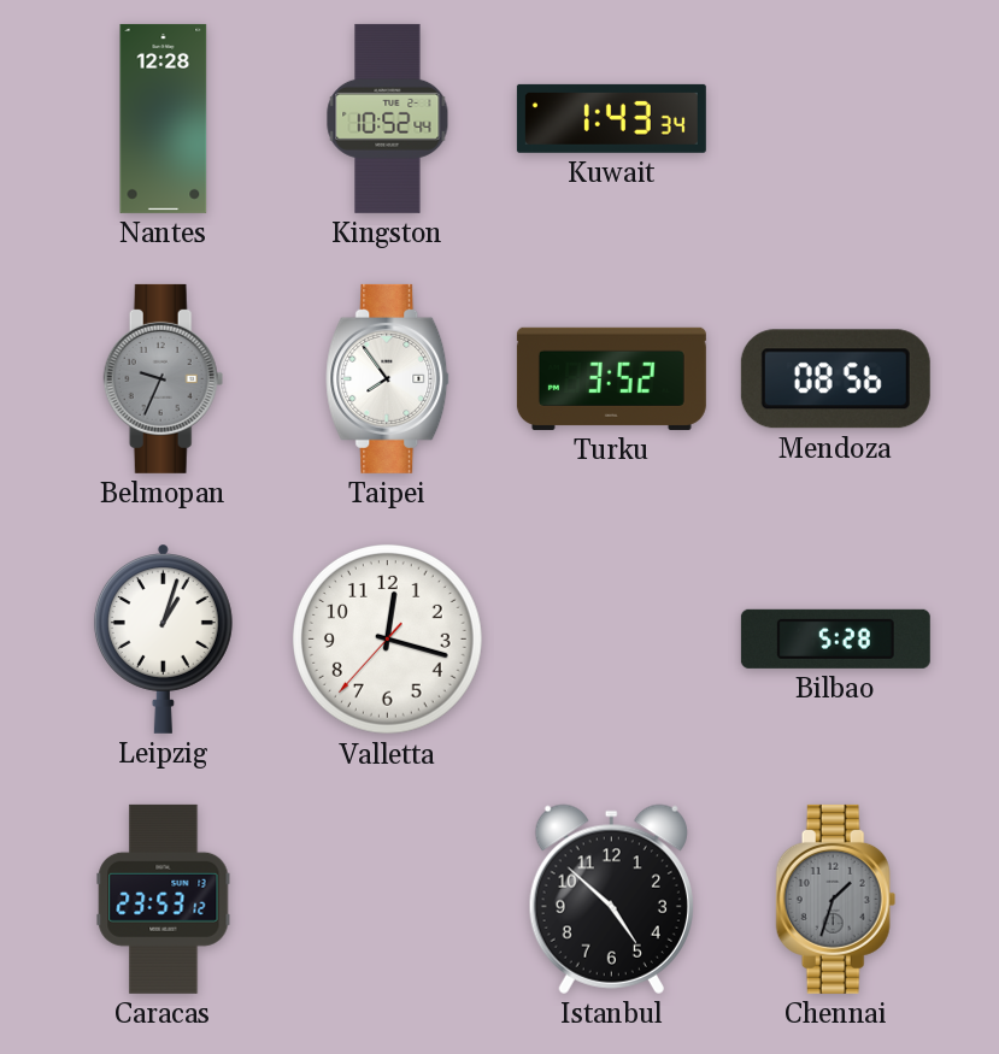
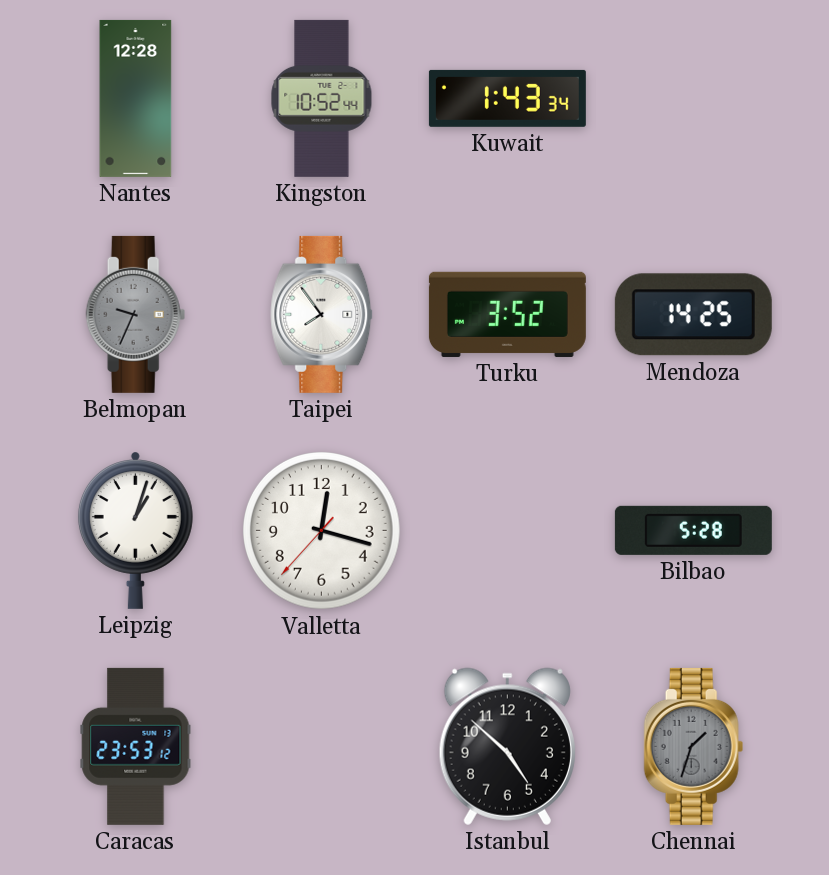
Mendoza: 08:56 -> 14:25
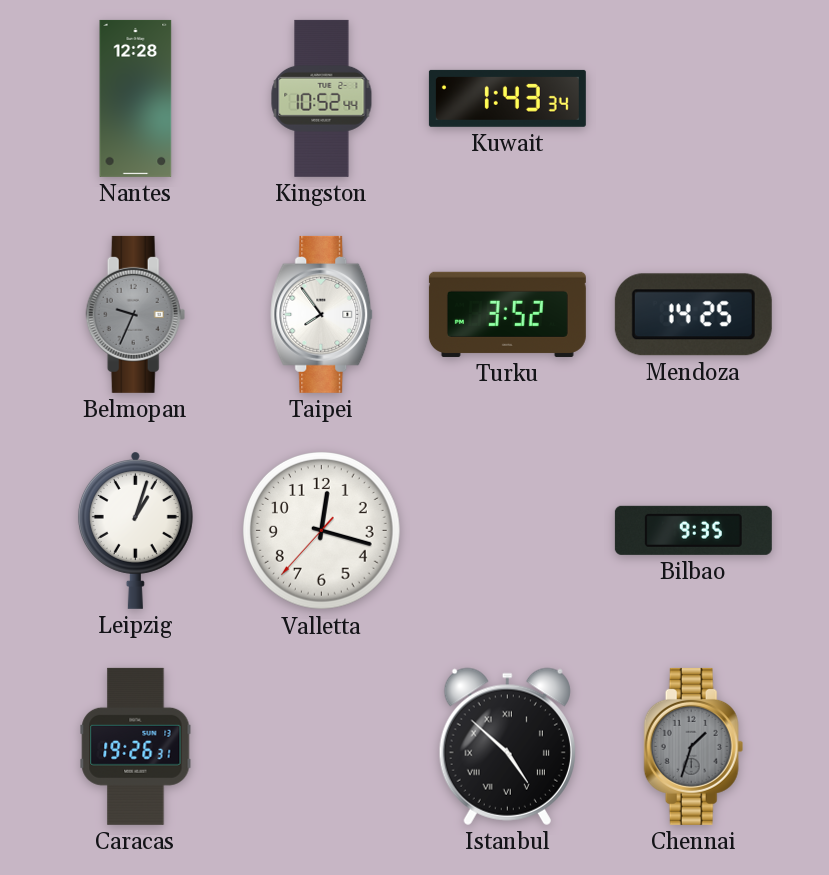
Bilbao: 5:28 -> 9:35
Caracas: 23:53 -> 19:26
Istanbul numerals: Arabic -> Roman
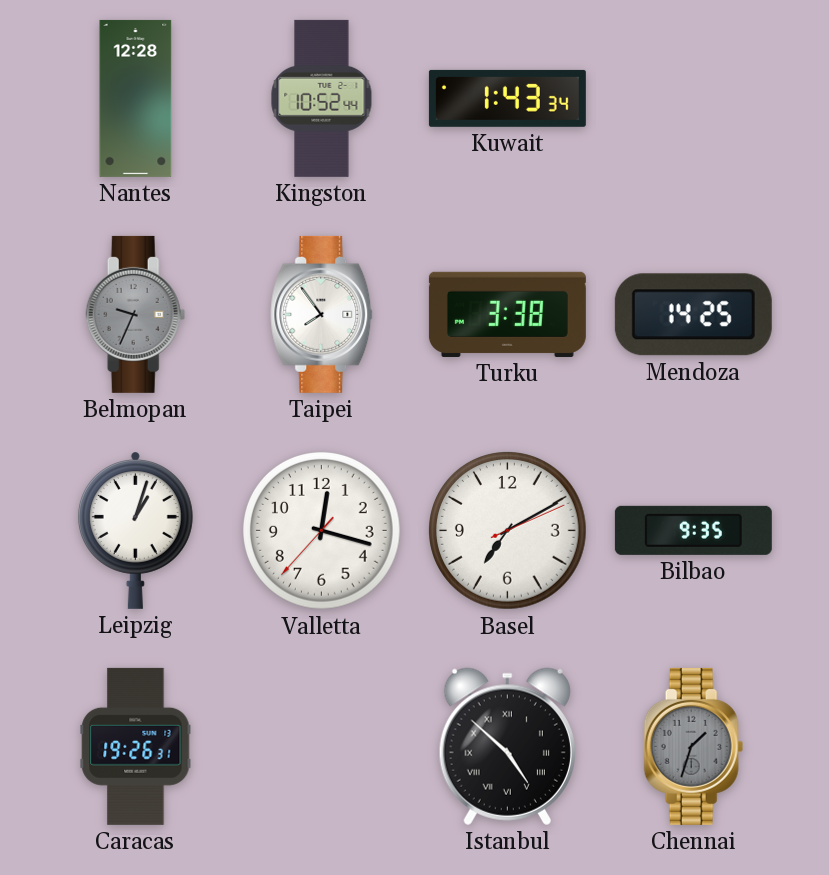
Turku: 3:52 -> 3:38
Basel: none -> 7:10
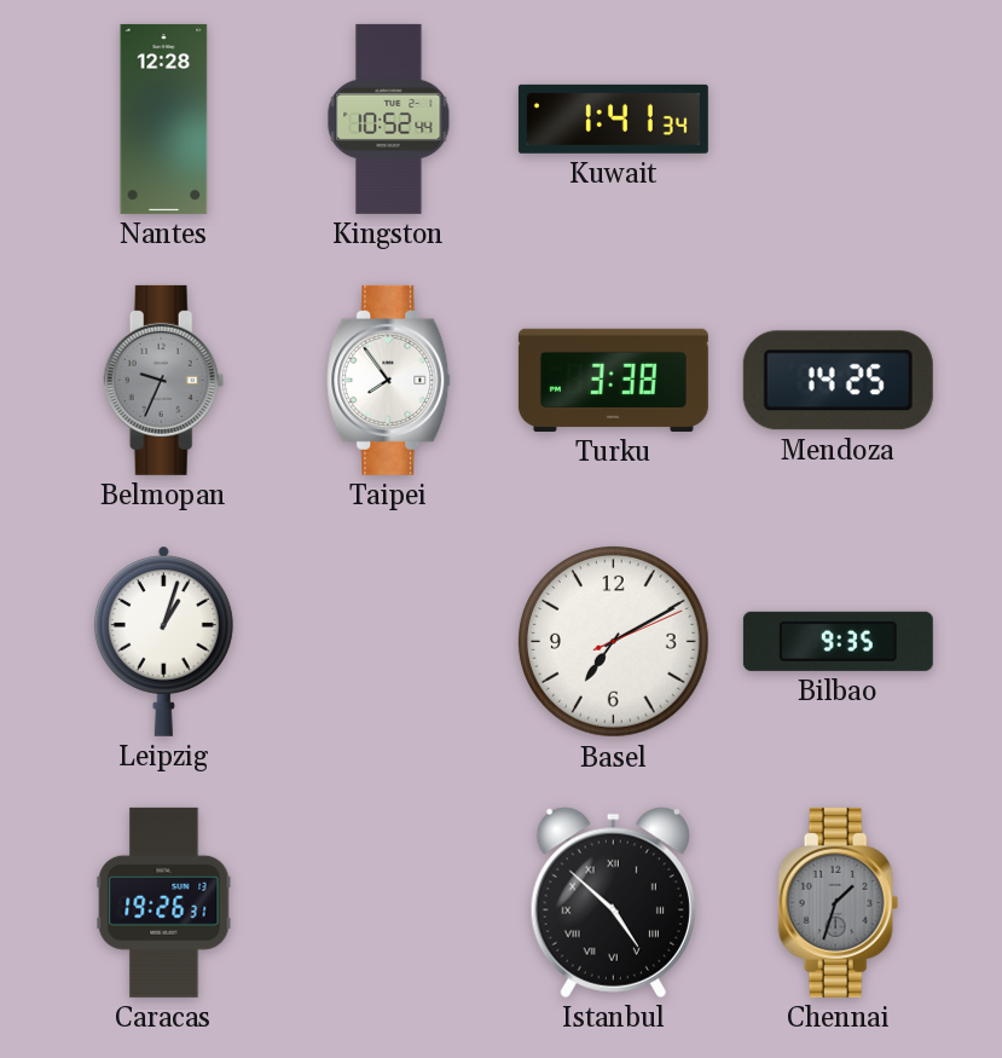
Kuwait: 1:43 -> 1:41
Valletta: 12:17 -> none
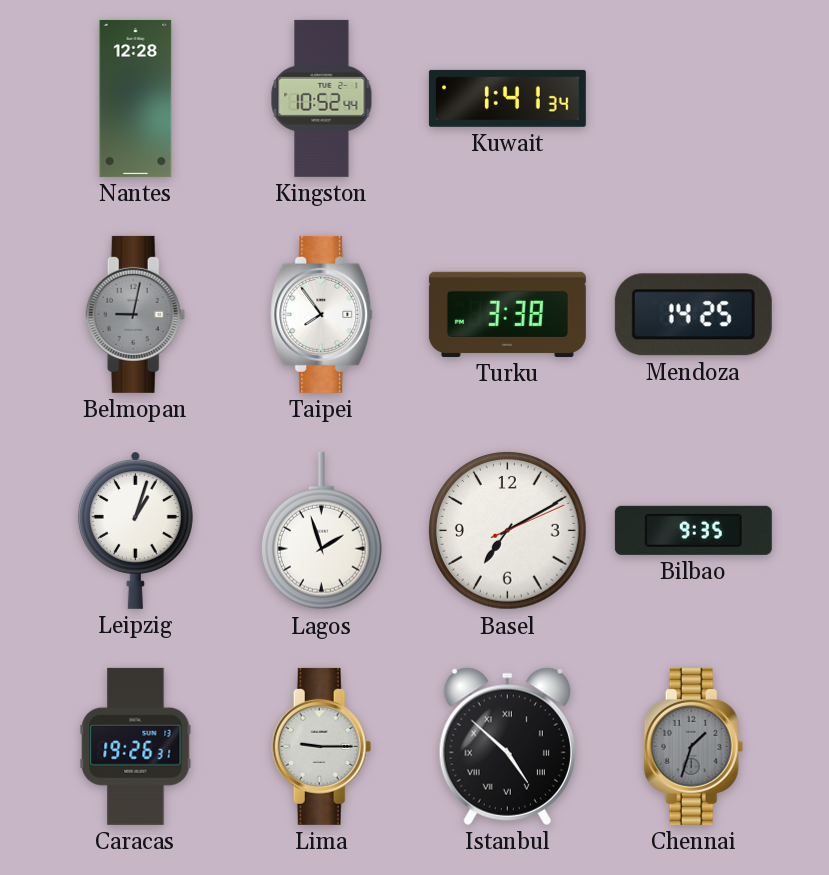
Belmopan: 9:34 -> 9:02
Lagos: none -> 1:57
Lima: none -> 9:15
